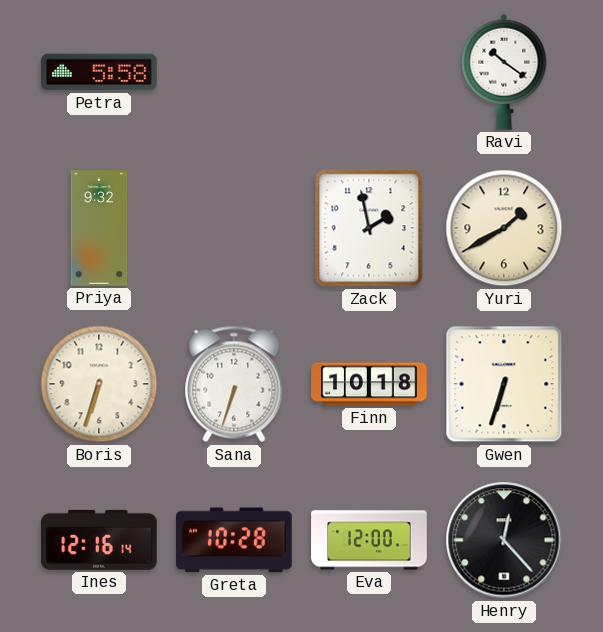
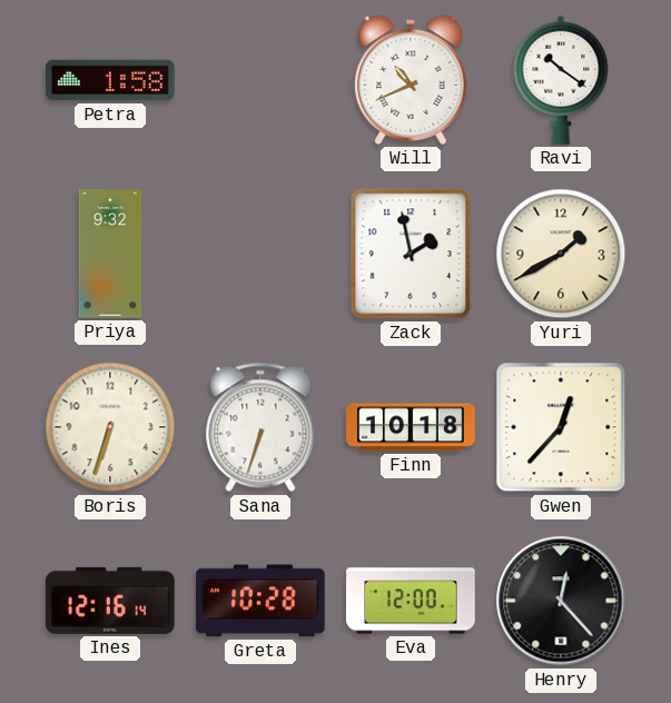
Petra: 5:58 -> 1:58
Will: none -> 10:41
Gwen: 6:33 -> 12:37
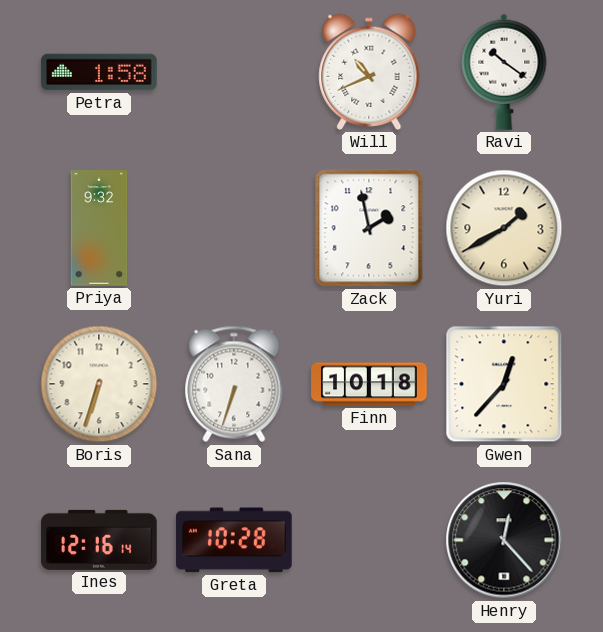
Eva: 12:00 -> none
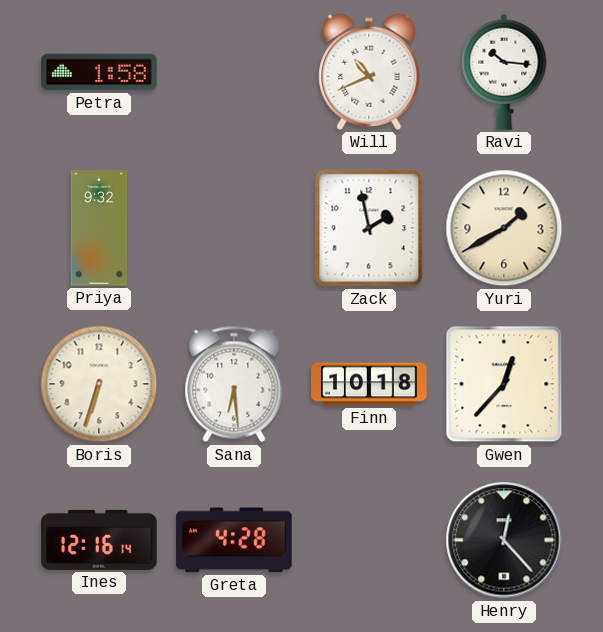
Ravi: 10:21 -> 10:16
Sana: 6:33 -> 6:29
Greta: 10:28 -> 4:28
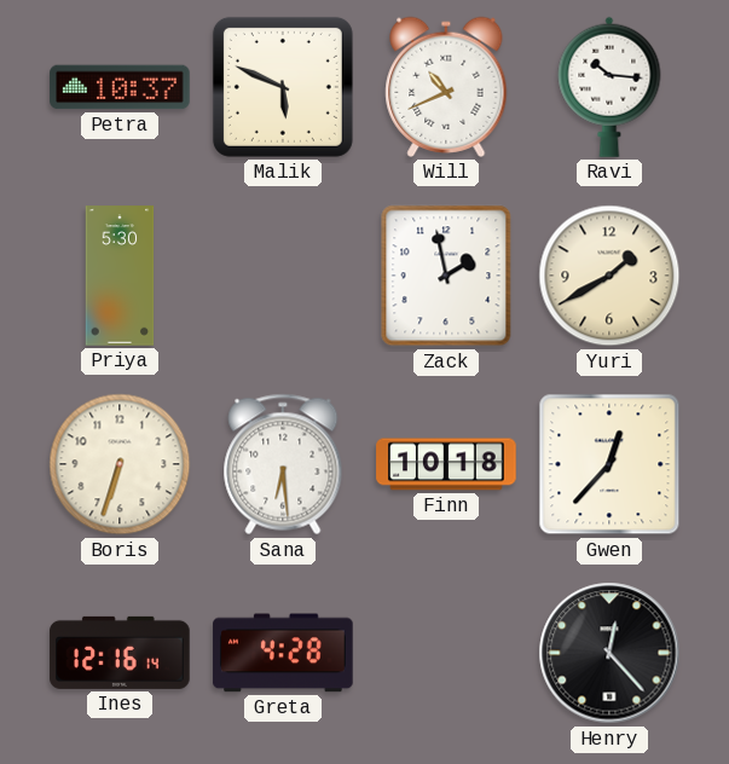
Petra: 1:58 -> 10:37
Malik: none -> 5:49
Priya: 9:32 -> 5:30
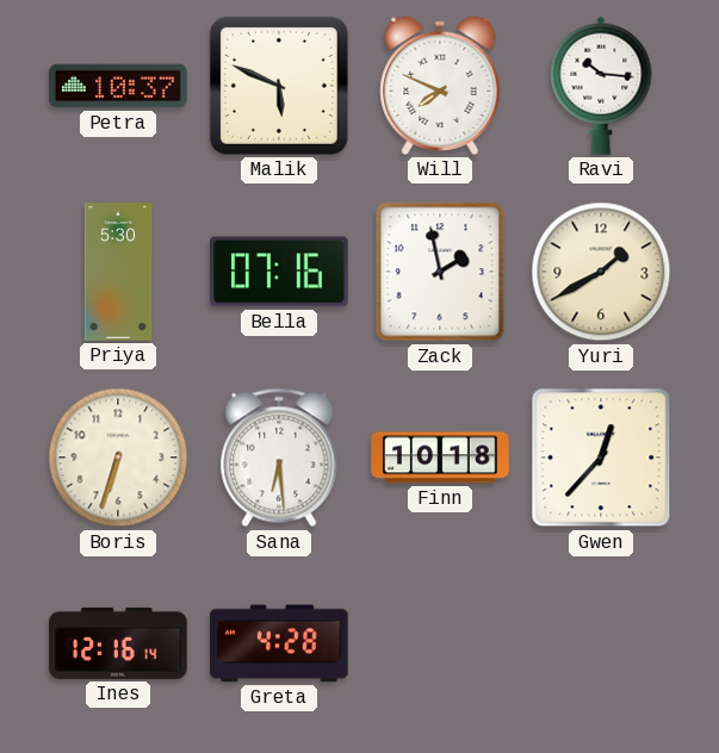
Will: 10:41 -> 7:49
Bella: none -> 07:16
Henry: 12:23 -> none
